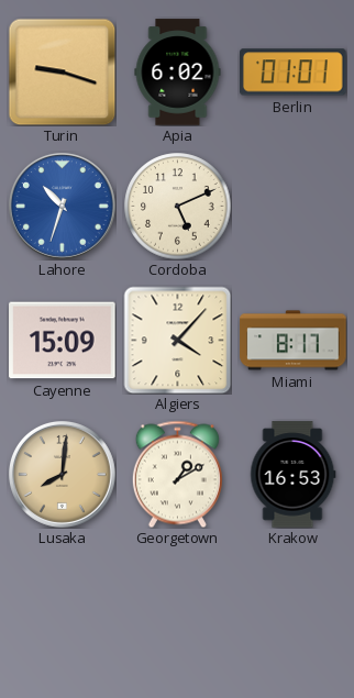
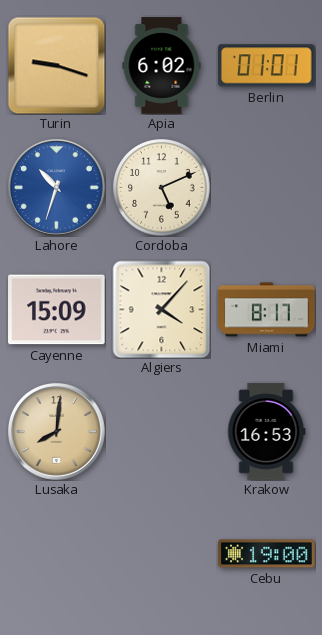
Georgetown: 1:10 -> none
Cebu: none -> 19:00
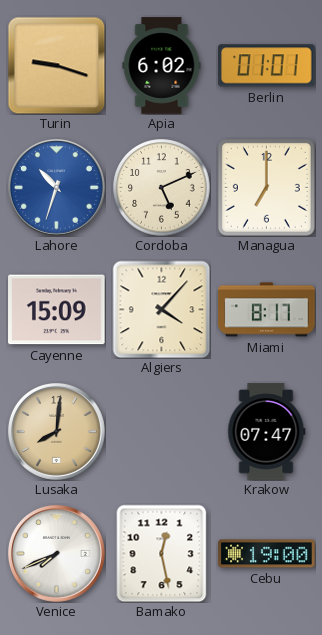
Managua: none -> 7:00
Krakow: 16:53 -> 07:47
Venice: none -> 7:41
Bamako: none -> 12:28
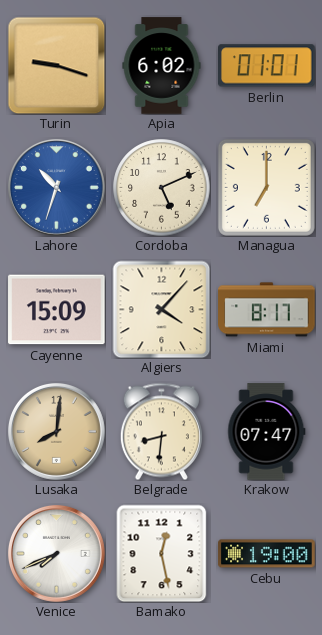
Belgrade: none -> 8:31
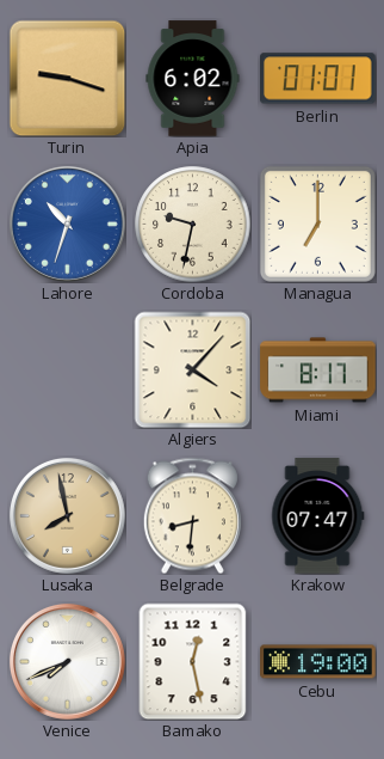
Cordoba: 5:11 -> 9:32
Cayenne: 15:09 -> none
Lusaka: 8:01 -> 7:58
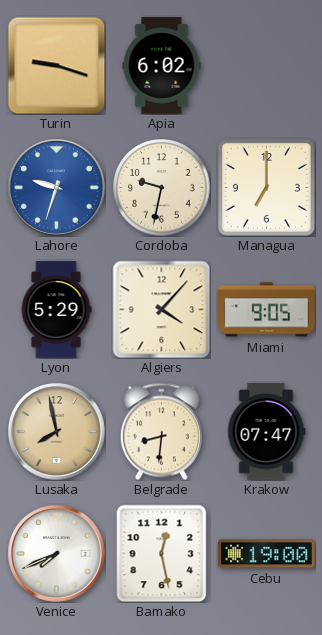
Berlin: 01:01 -> none
Lahore: 10:33 -> 9:33
Lyon: none -> 5:29
Miami: 8:17 -> 9:05
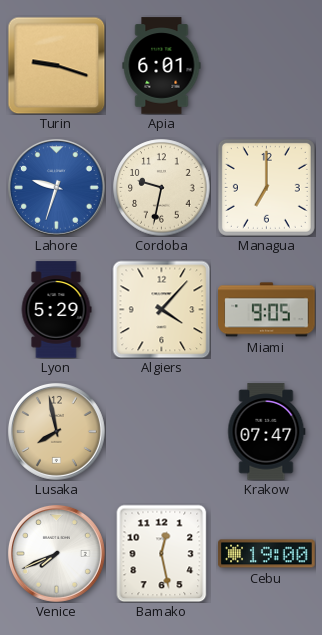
Apia: 6:02 -> 6:01
Belgrade: 8:31 -> none
